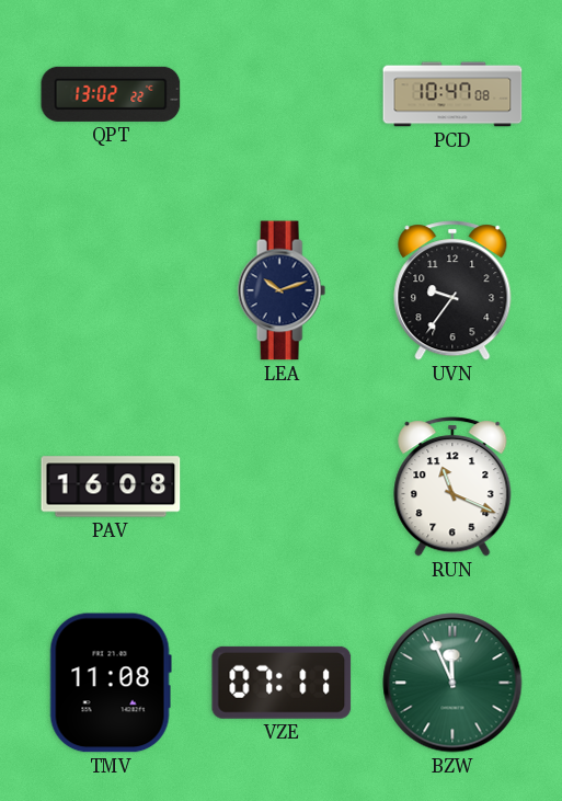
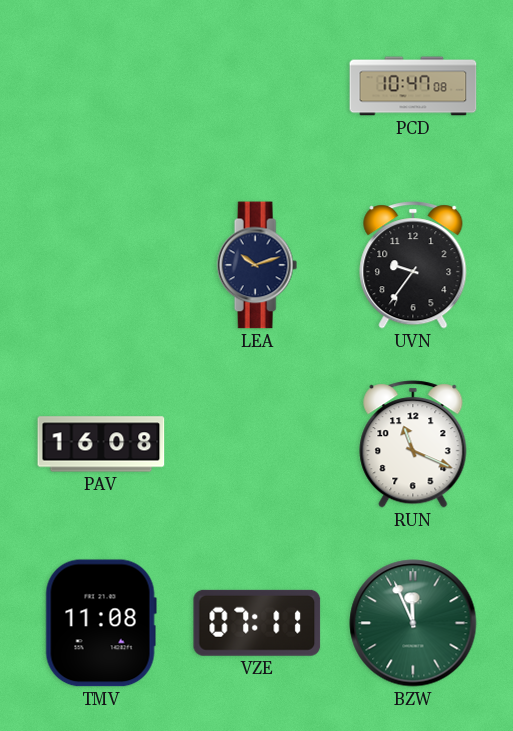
QPT: 13:02 -> none
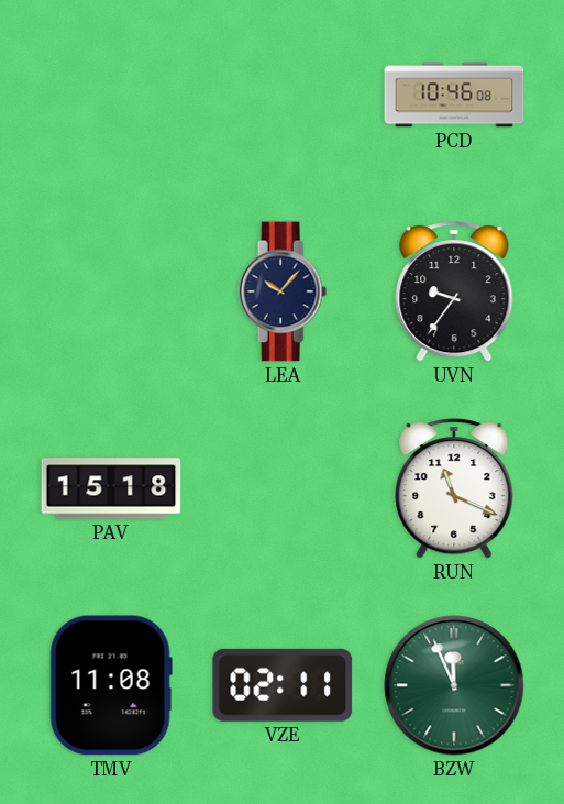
PCD: 10:47 -> 10:46
LEA: 10:12 -> 10:07
PAV: 16:08 -> 15:18
VZE: 07:11 -> 02:11
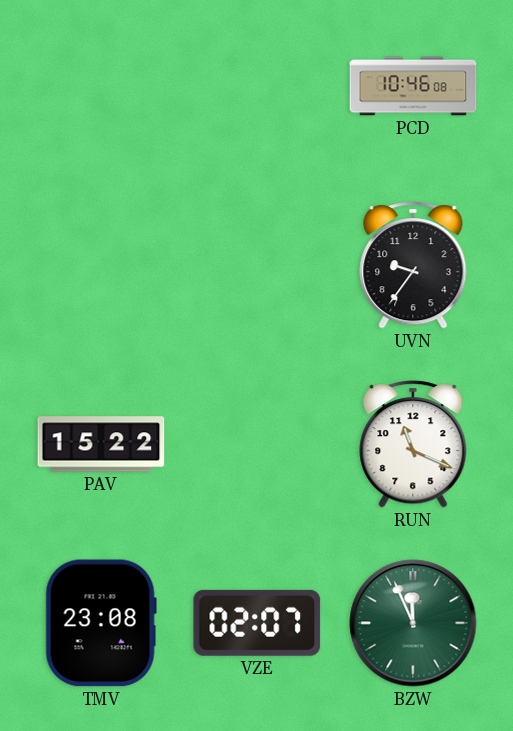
LEA: 10:07 -> none
PAV: 15:18 -> 15:22
TMV: 11:08 -> 23:08
VZE: 02:11 -> 02:07
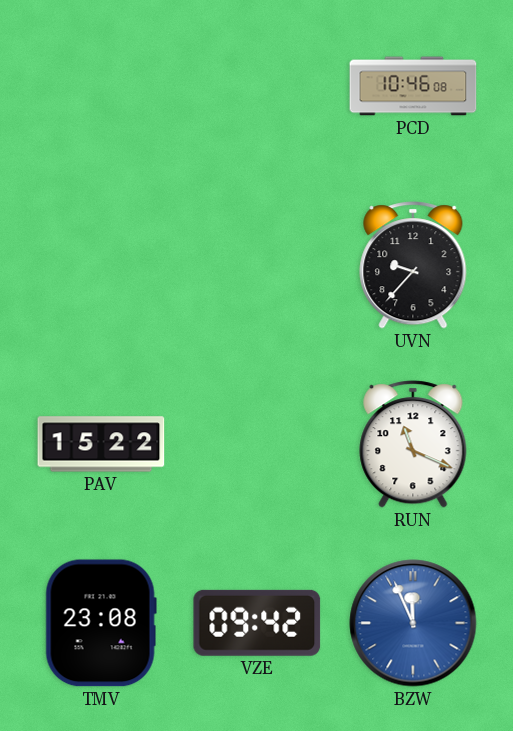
UVN: 9:36 -> 9:37
VZE: 02:07 -> 09:42
BZW dial: green -> blue
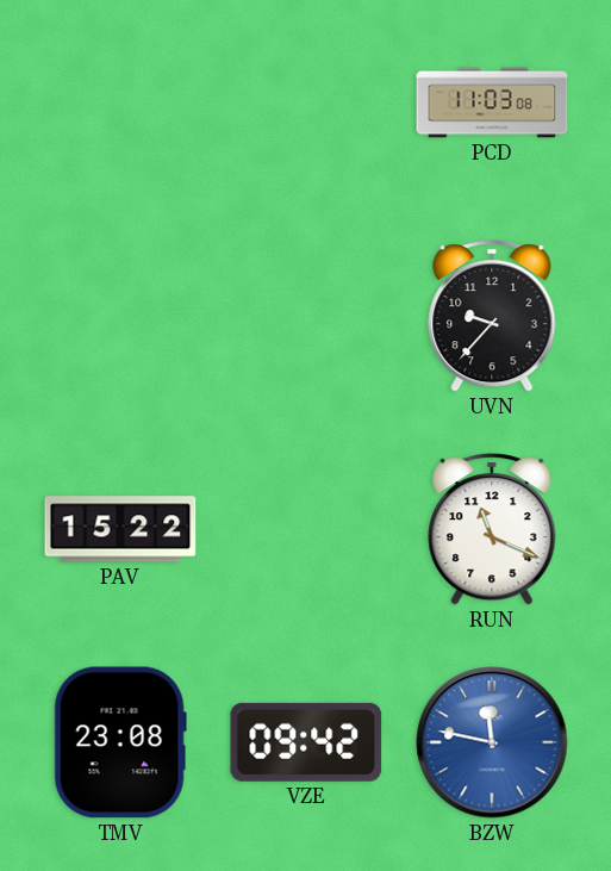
PCD: 10:46 -> 11:03
BZW: 11:56 -> 11:47
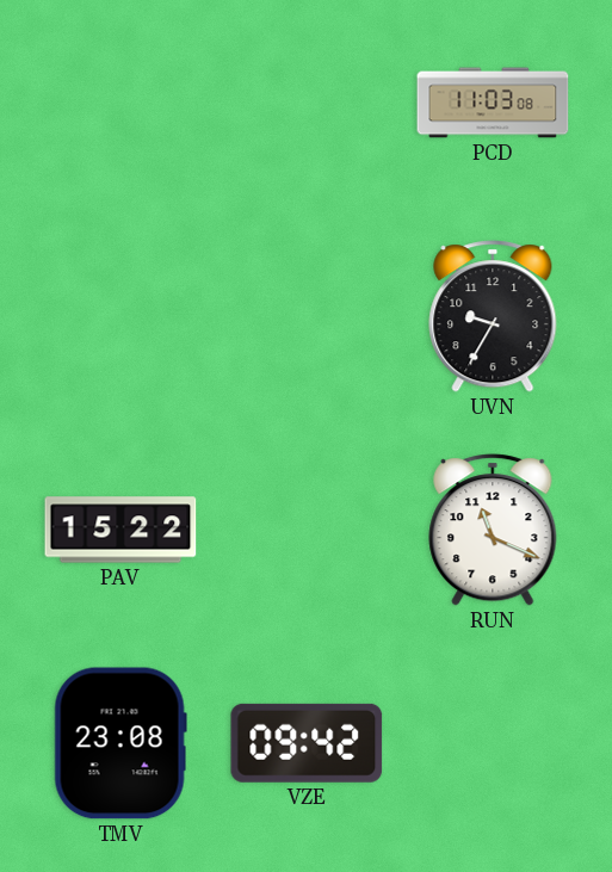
UVN: 9:37 -> 9:35
BZW: 11:47 -> none
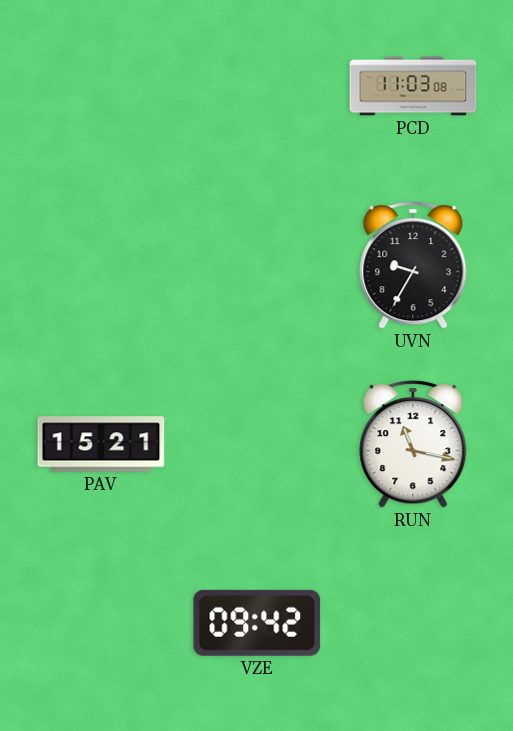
PAV: 15:22 -> 15:21
RUN: 11:19 -> 11:17
TMV: 23:08 -> none
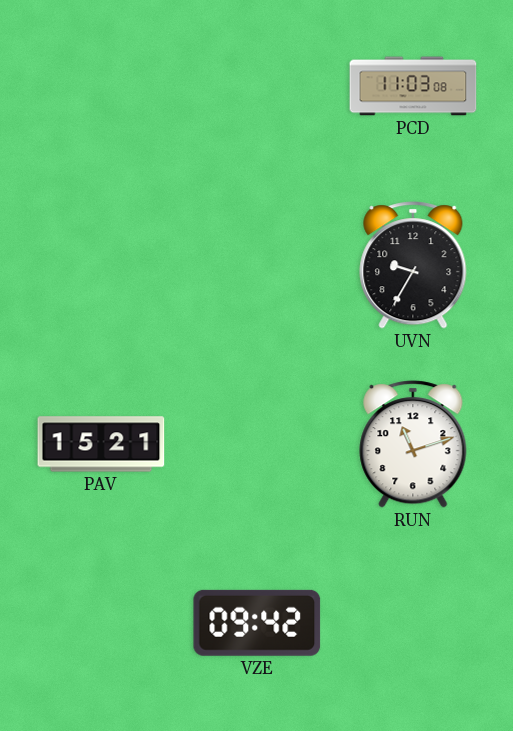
RUN: 11:17 -> 11:12
